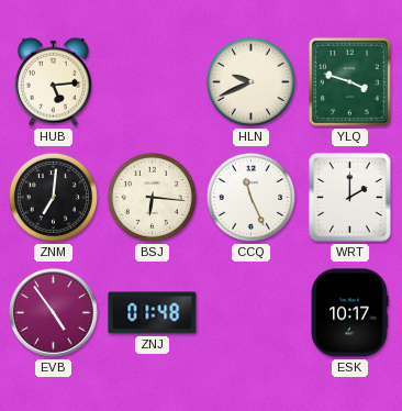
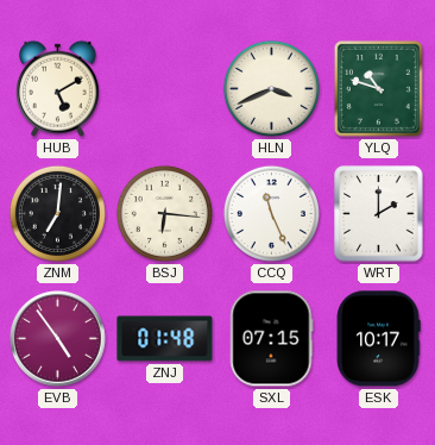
HUB: 5:14 -> 5:10
HLN: 9:41 -> 3:41
YLQ: 3:48 -> 10:48
SXL: none -> 07:15
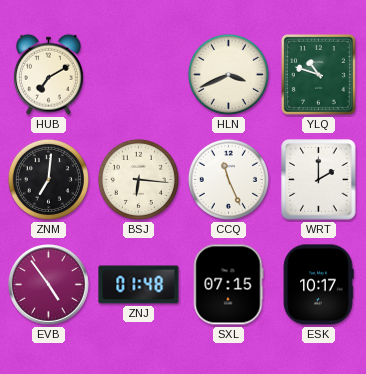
HUB: 5:10 -> 7:10
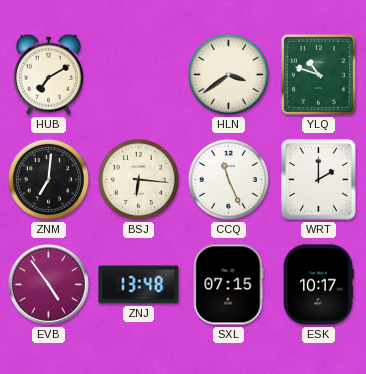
HLN: 3:41 -> 3:39
ZNJ: 01:48 -> 13:48
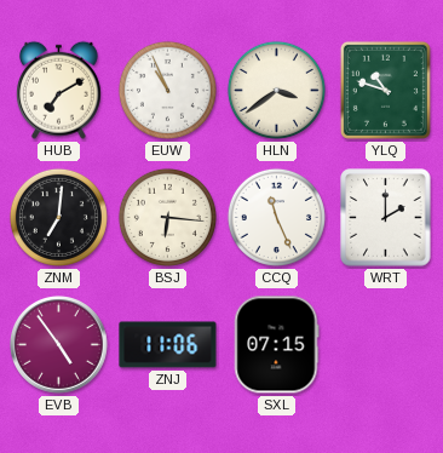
EUW: none -> 10:56
ZNJ: 13:48 -> 11:06
ESK: 10:17 -> none
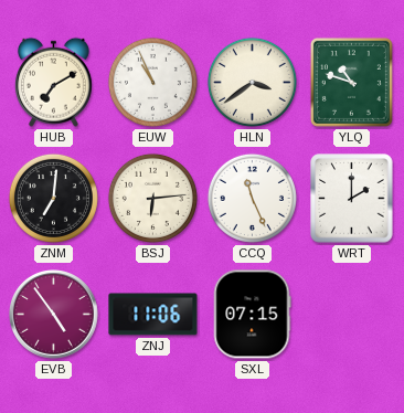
BSJ: 6:16 -> 6:14
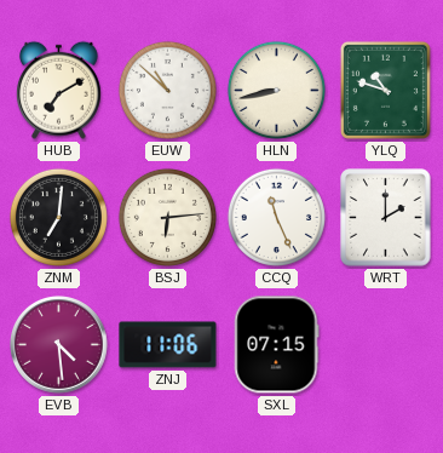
EUW: 10:56 -> 10:52
HLN: 3:39 -> 8:43
EVB: 4:54 -> 4:29
